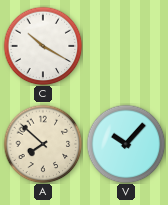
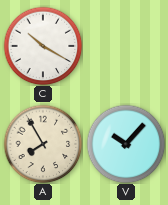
A: 7:52 -> 7:55
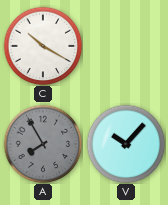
A dial: cream -> grey
